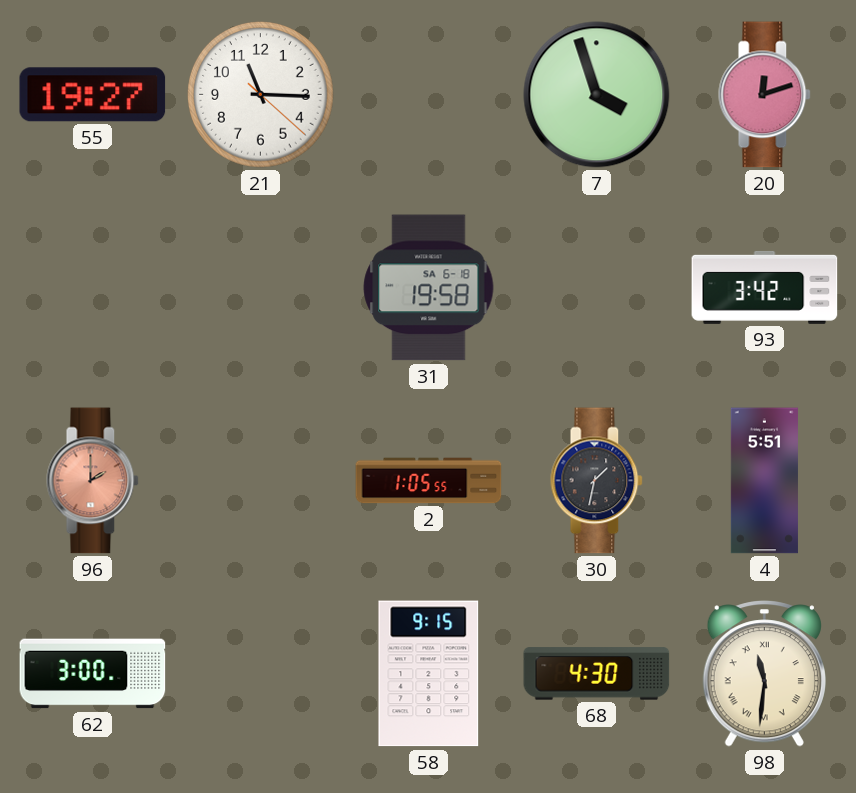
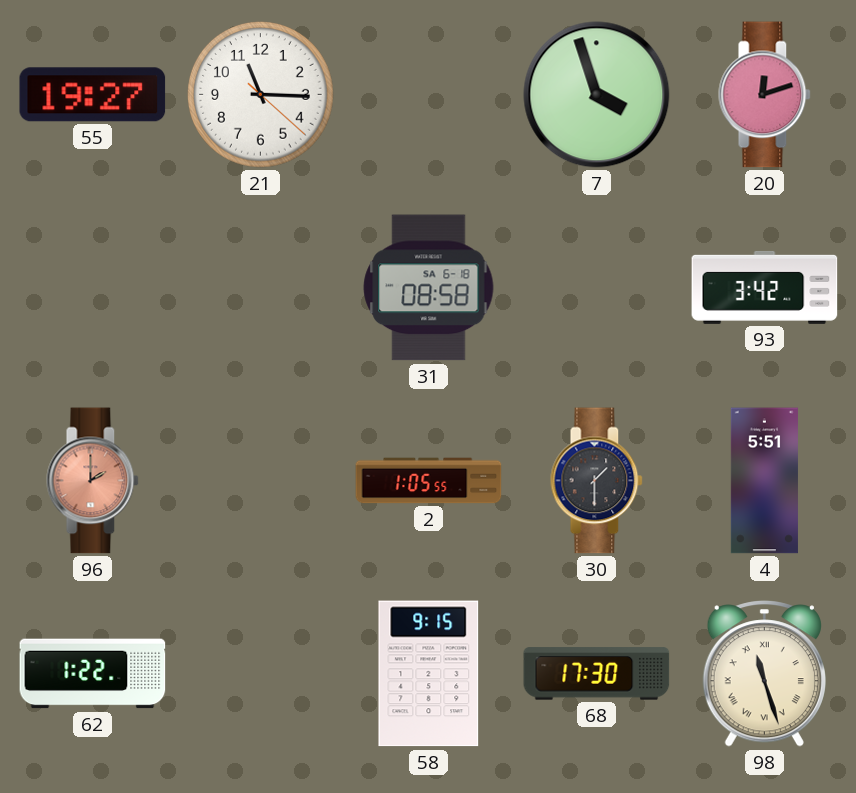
31: 19:58 -> 08:58
30: 1:32 -> 1:30
62: 3:00 -> 1:22
68: 4:30 -> 17:30
98: 11:31 -> 11:27
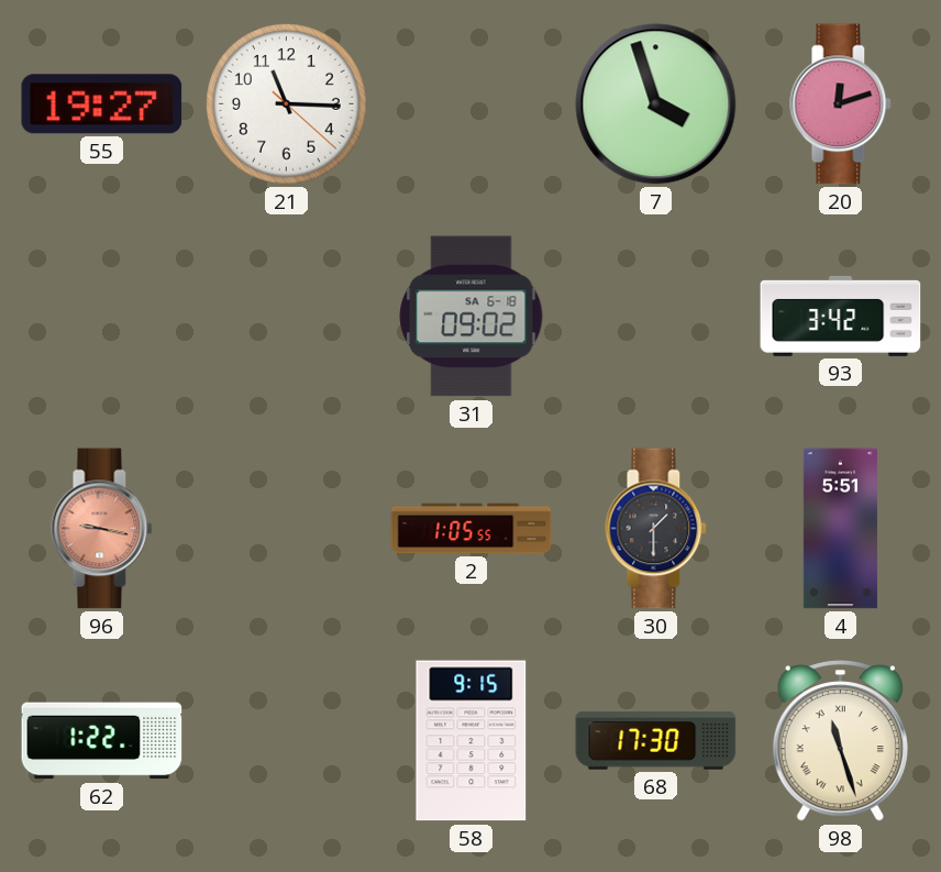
31: 08:58 -> 09:02
96: 2:00 -> 9:17
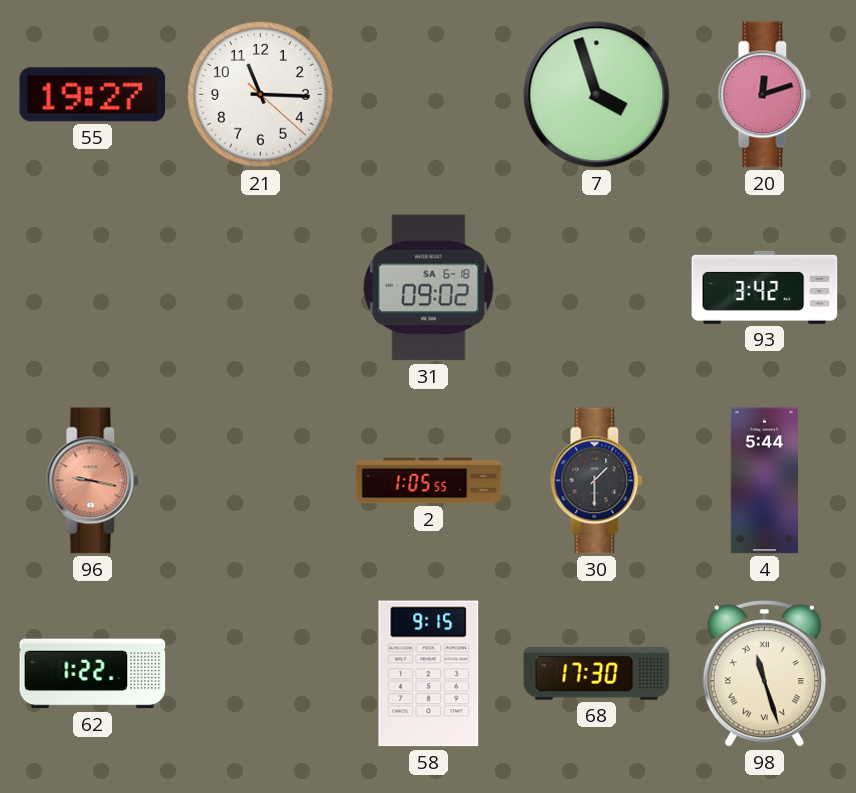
4: 5:51 -> 5:44
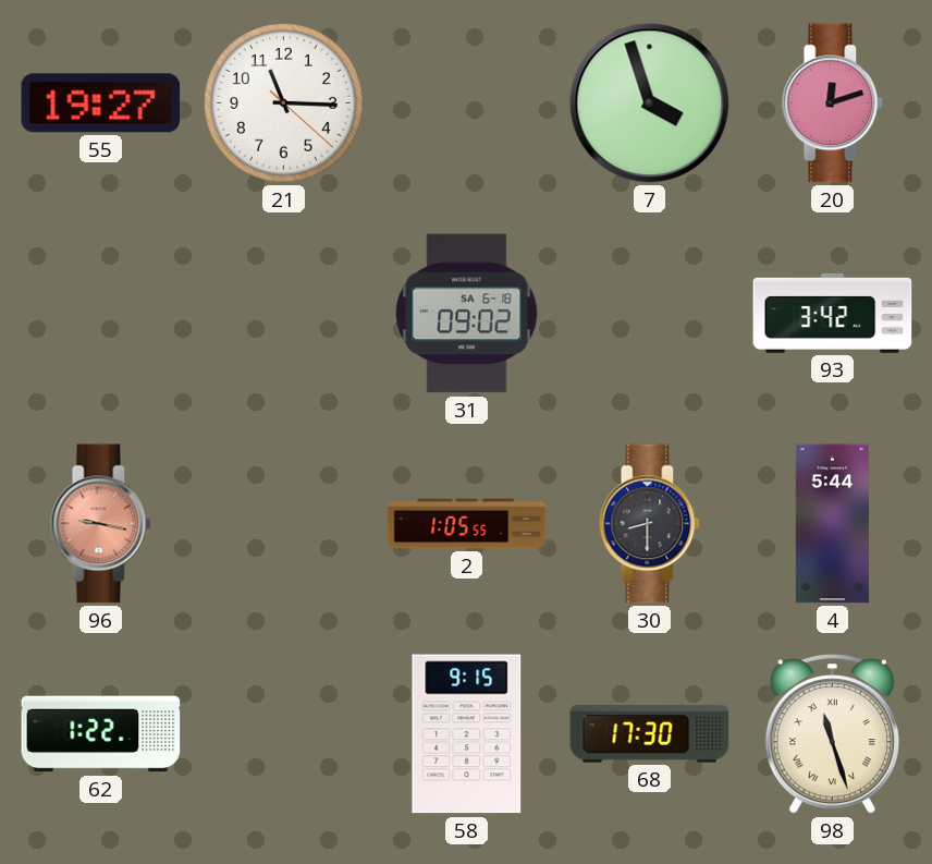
30: 1:30 -> 8:30
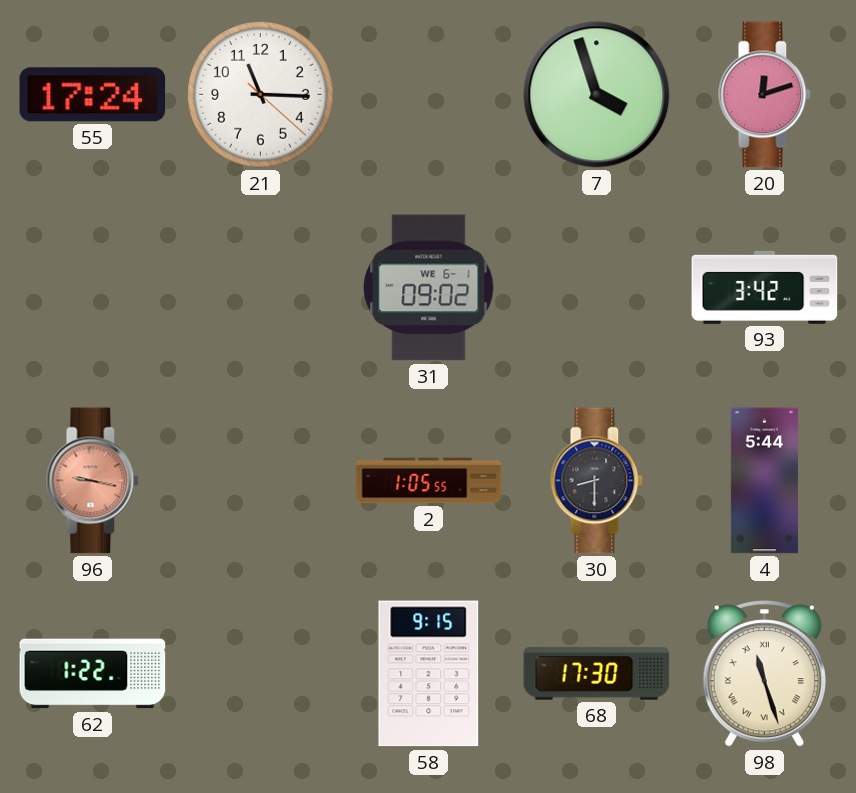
55: 19:27 -> 17:24
31 date: SA 6-18 -> WE 6-1
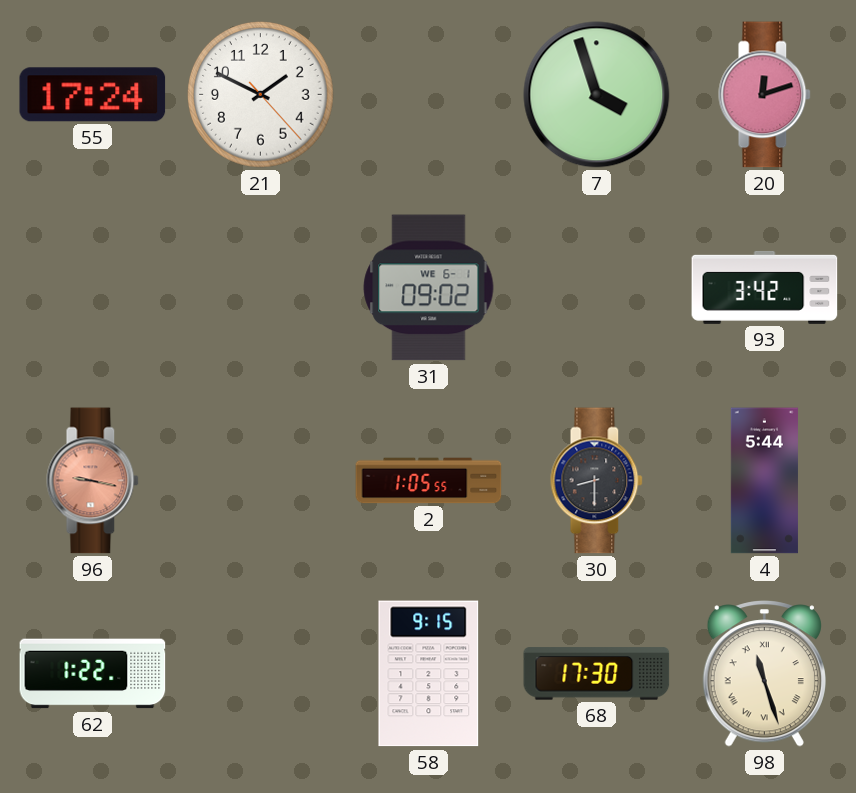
21: 11:15 -> 1:49
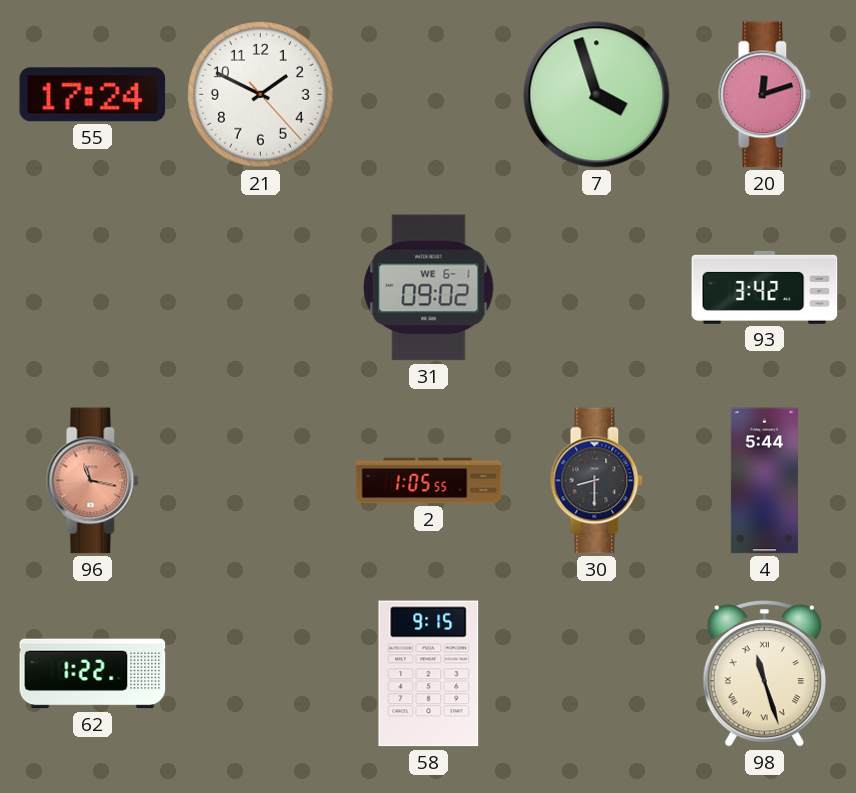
96: 9:17 -> 11:17
68: 17:30 -> none
